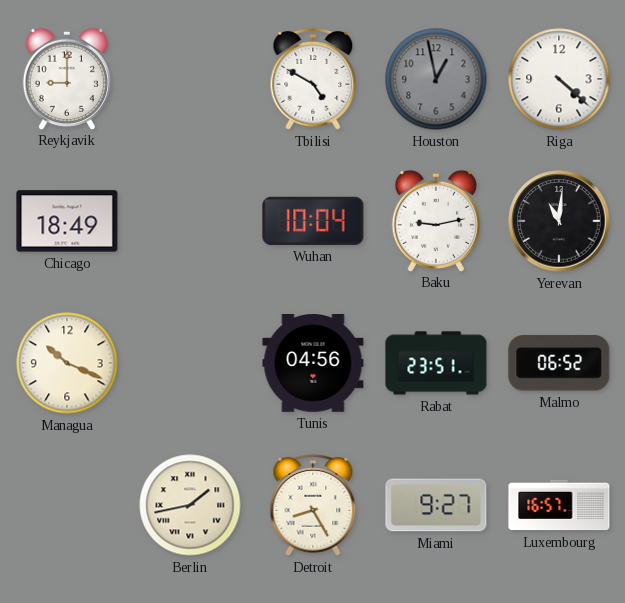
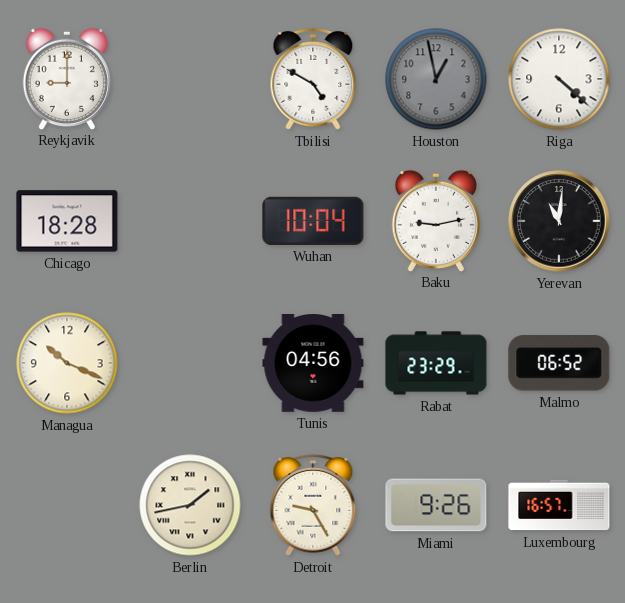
Chicago: 18:49 -> 18:28
Rabat: 23:51 -> 23:29
Detroit: 8:25 -> 9:25
Miami: 9:27 -> 9:26
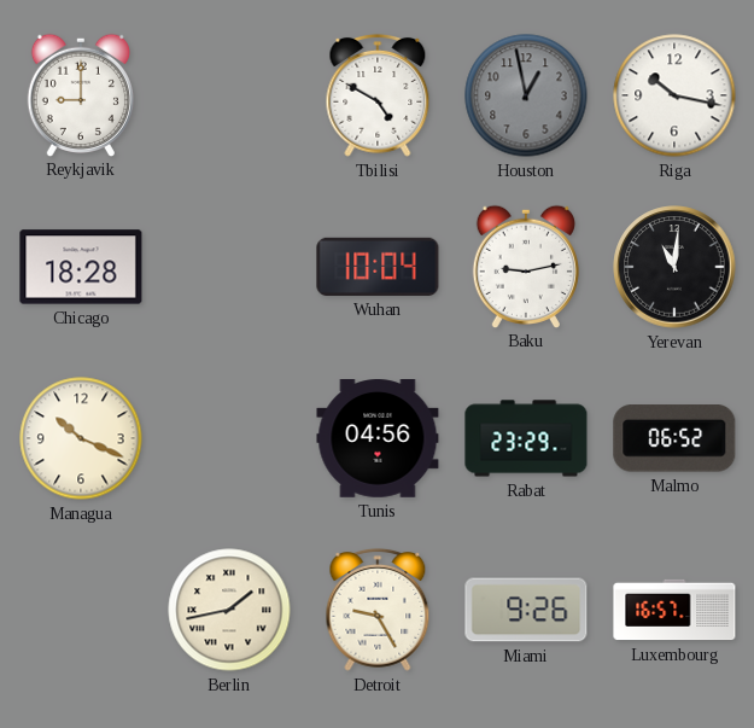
Riga: 4:22 -> 10:17
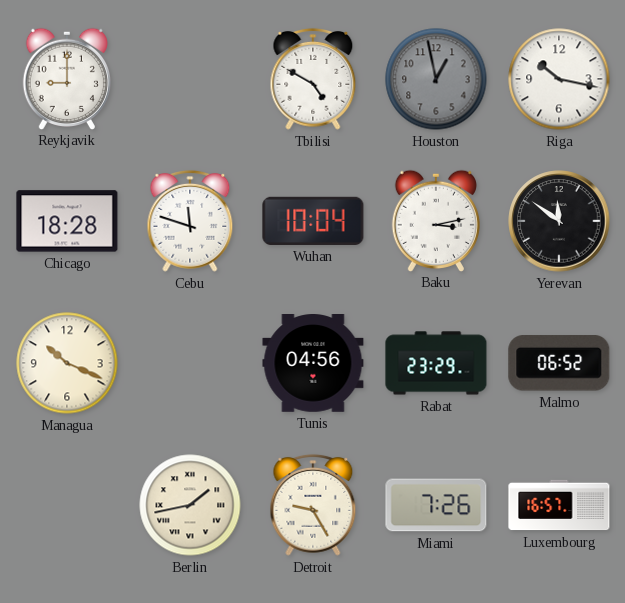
Cebu: none -> 11:48
Baku: 9:13 -> 3:13
Yerevan: 11:01 -> 11:51
Miami: 9:26 -> 7:26
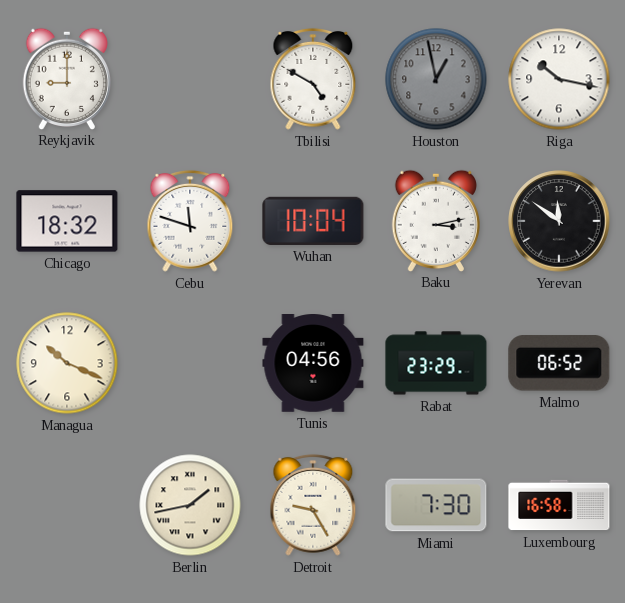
Chicago: 18:28 -> 18:32
Miami: 7:26 -> 7:30
Luxembourg: 16:57 -> 16:58
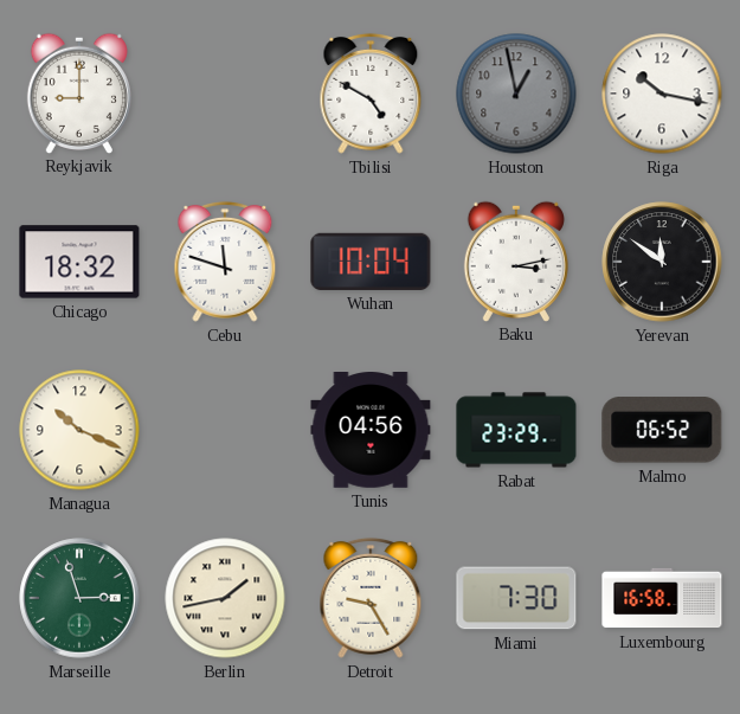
Marseille: none -> 2:57
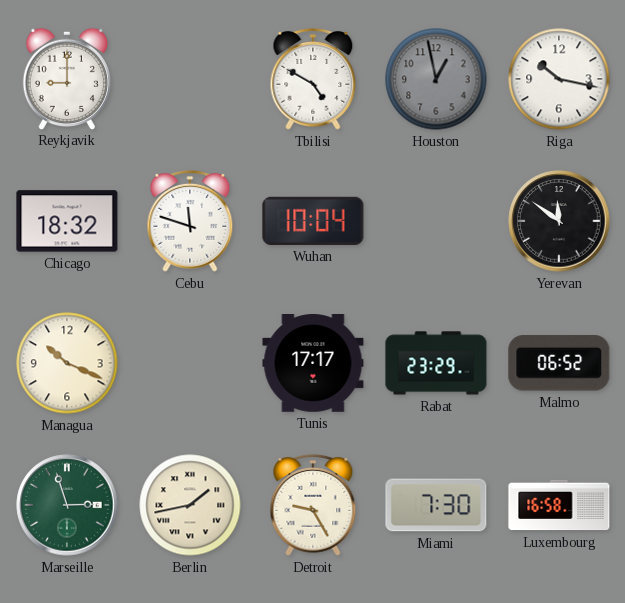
Baku: 3:13 -> none
Tunis: 04:56 -> 17:17
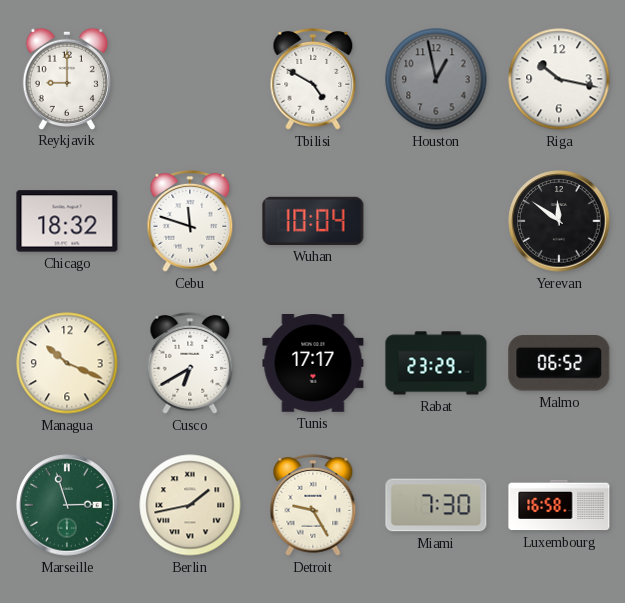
Cusco: none -> 6:40
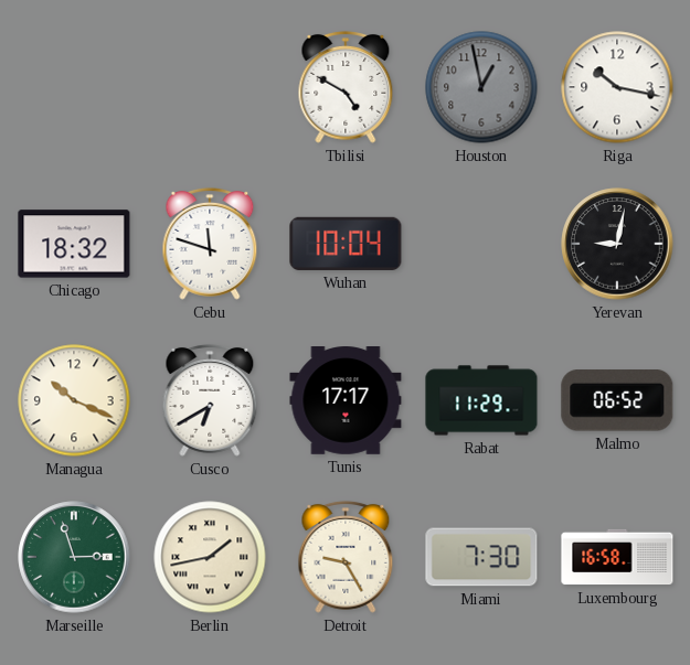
Reykjavik: 9:00 -> none
Yerevan: 11:51 -> 9:02
Rabat: 23:29 -> 11:29
